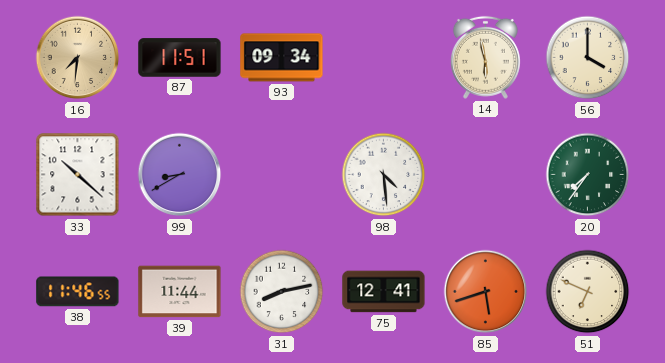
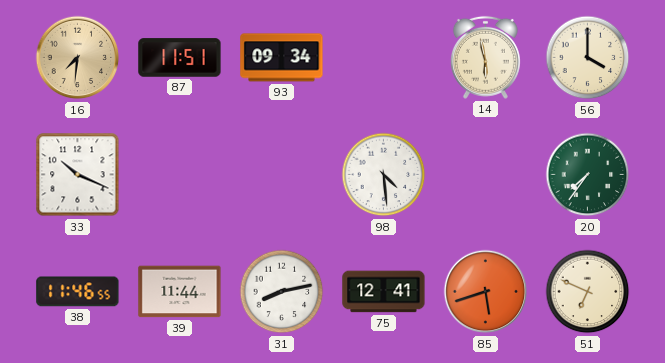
33: 10:22 -> 10:19
99: 8:40 -> none
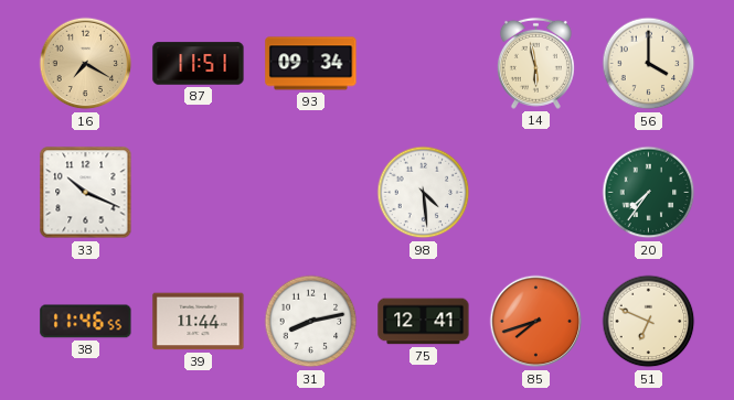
16: 7:31 -> 7:20
85: 5:42 -> 7:42
